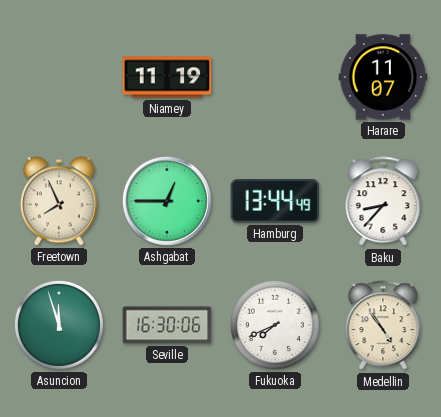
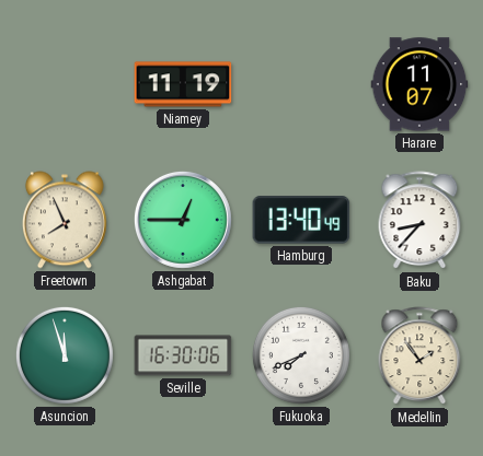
Hamburg: 13:44 -> 13:40
Medellin: 4:54 -> 1:54
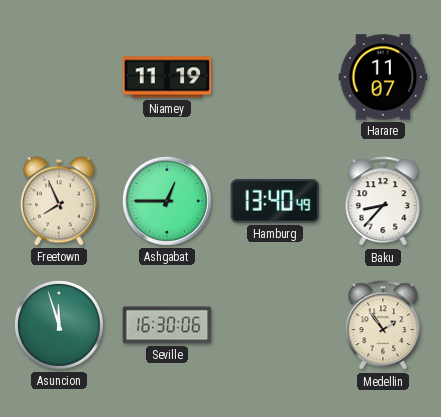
Fukuoka: 7:41 -> none
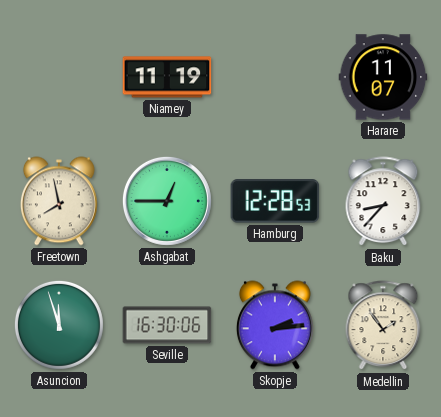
Freetown: 7:56 -> 7:58
Hamburg: 13:40 -> 12:28
Skopje: none -> 2:14
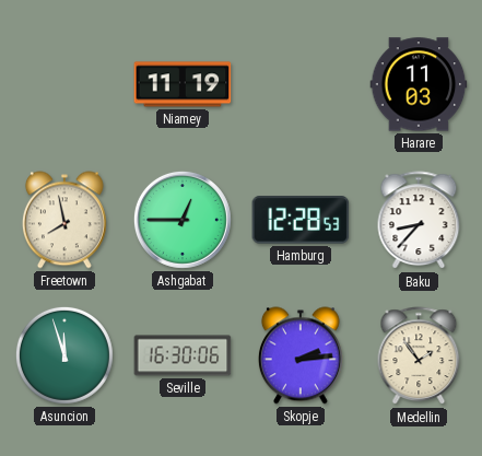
Harare: 11:07 -> 11:03
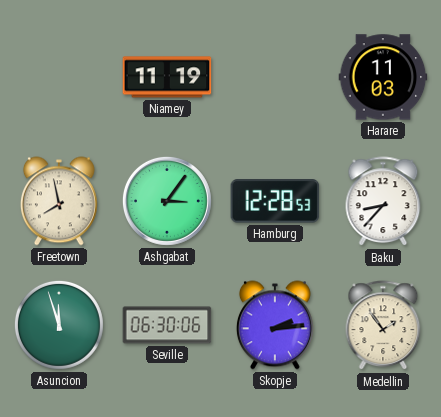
Ashgabat: 12:45 -> 3:06
Seville: 16:30 -> 06:30
